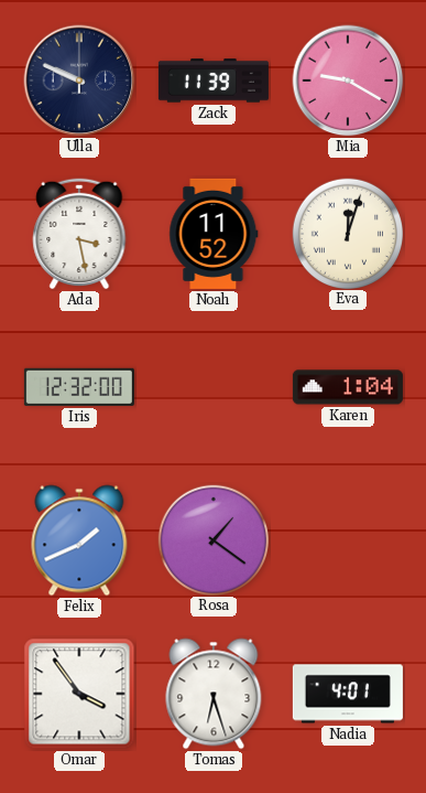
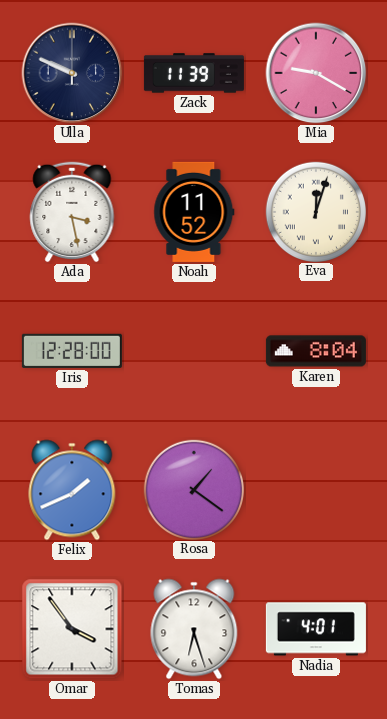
Iris: 12:32 -> 12:28
Karen: 1:04 -> 8:04
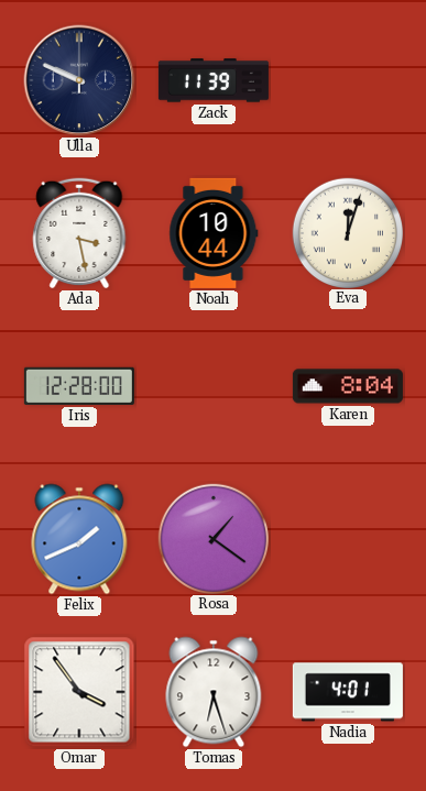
Mia: 9:20 -> none
Noah: 11:52 -> 10:44
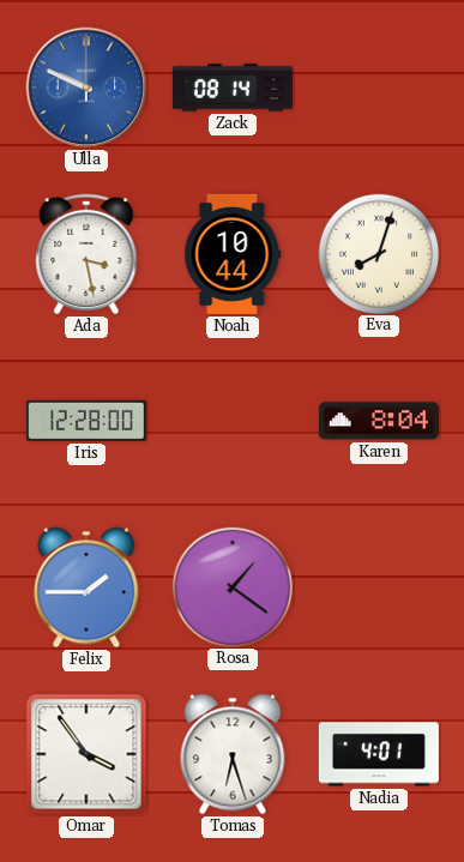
Ulla dial: navy -> blue
Zack: 11:39 -> 08:14
Eva: 12:03 -> 8:03
Felix: 1:41 -> 1:45
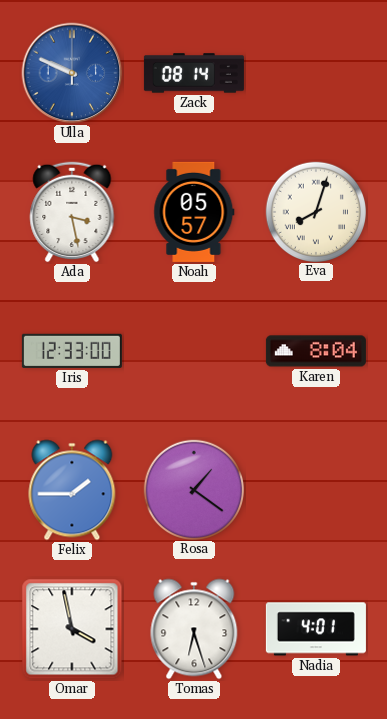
Noah: 10:44 -> 05:57
Iris: 12:28 -> 12:33
Omar: 3:54 -> 3:58
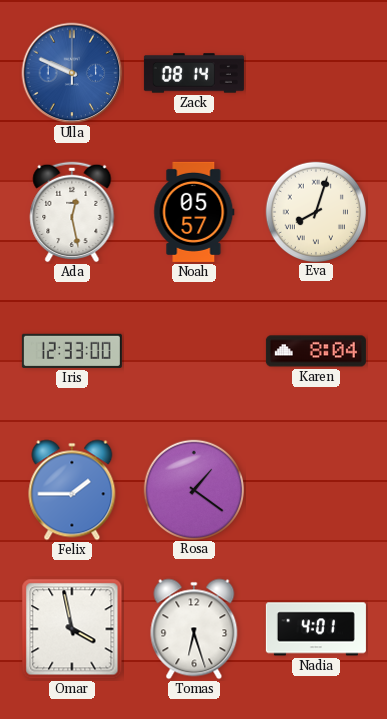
Ada: 3:28 -> 12:28
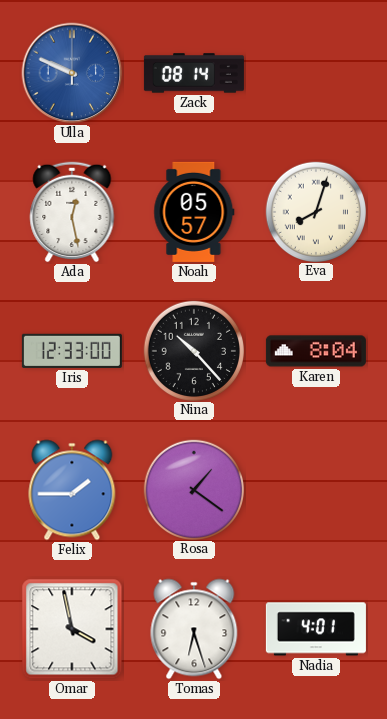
Nina: none -> 10:23
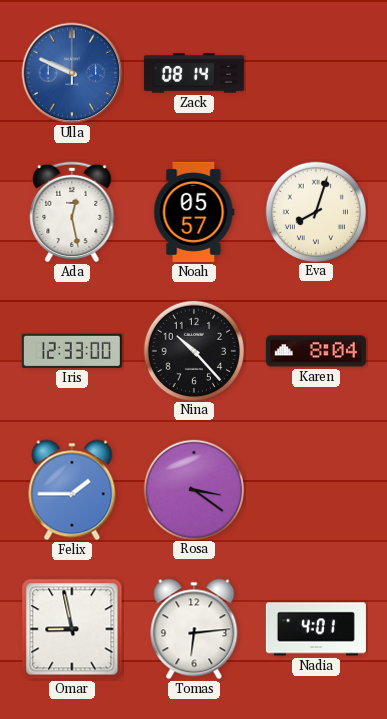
Rosa: 1:21 -> 3:21
Omar: 3:58 -> 8:58
Tomas: 6:27 -> 6:14
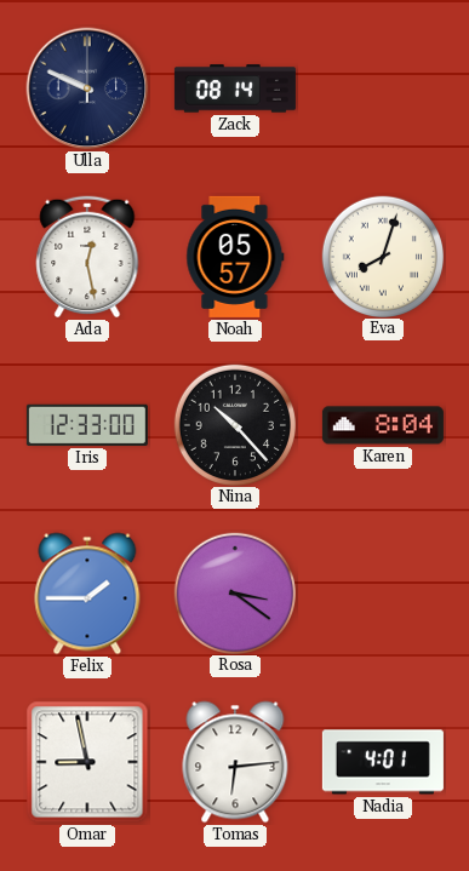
Ulla dial: blue -> navy
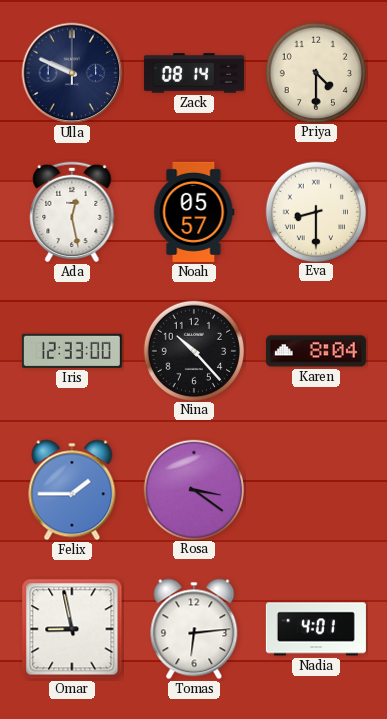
Priya: none -> 4:30
Eva: 8:03 -> 8:30
